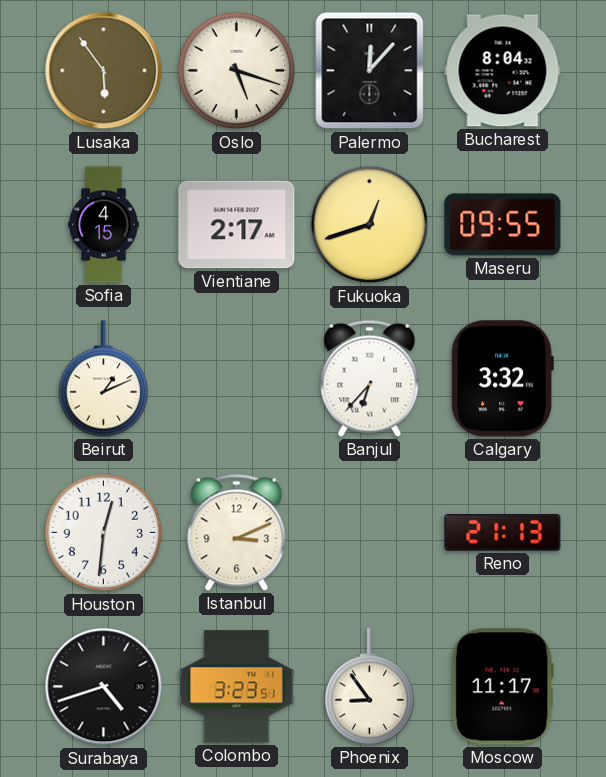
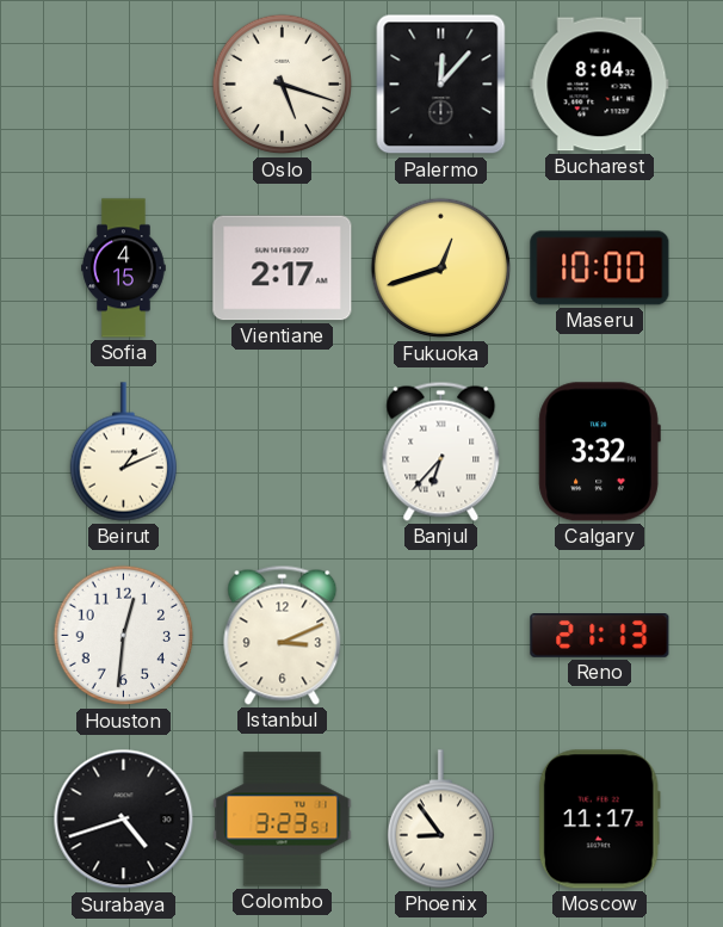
Lusaka: 5:54 -> none
Maseru: 09:55 -> 10:00
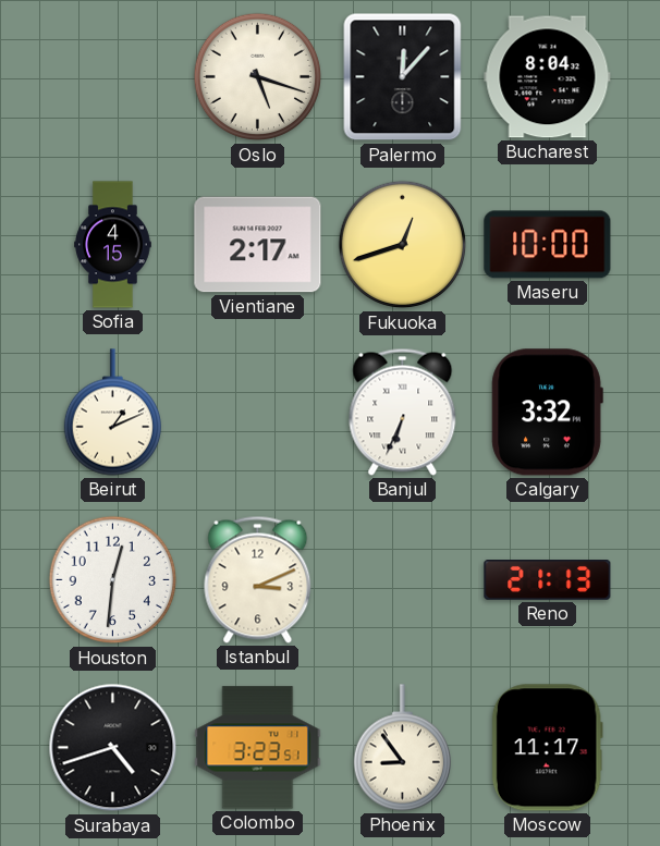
Banjul: 6:37 -> 6:34
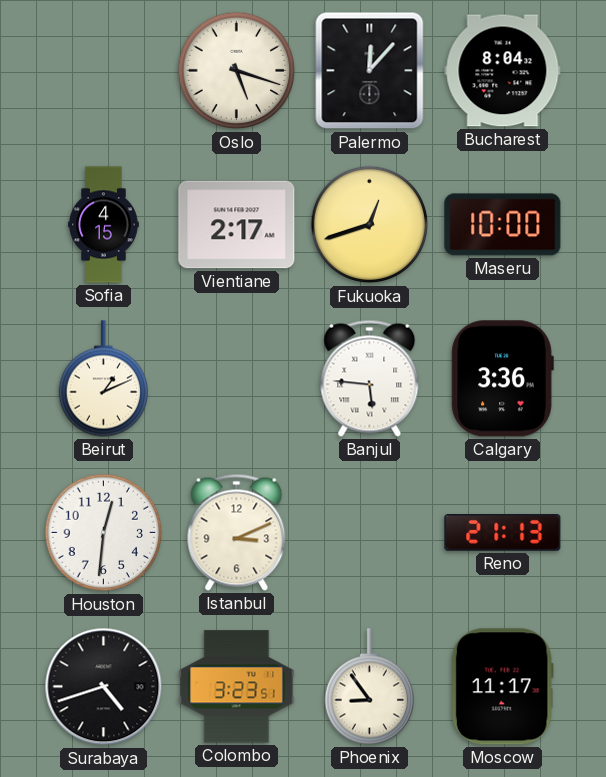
Banjul: 6:34 -> 5:46
Calgary: 3:32 -> 3:36
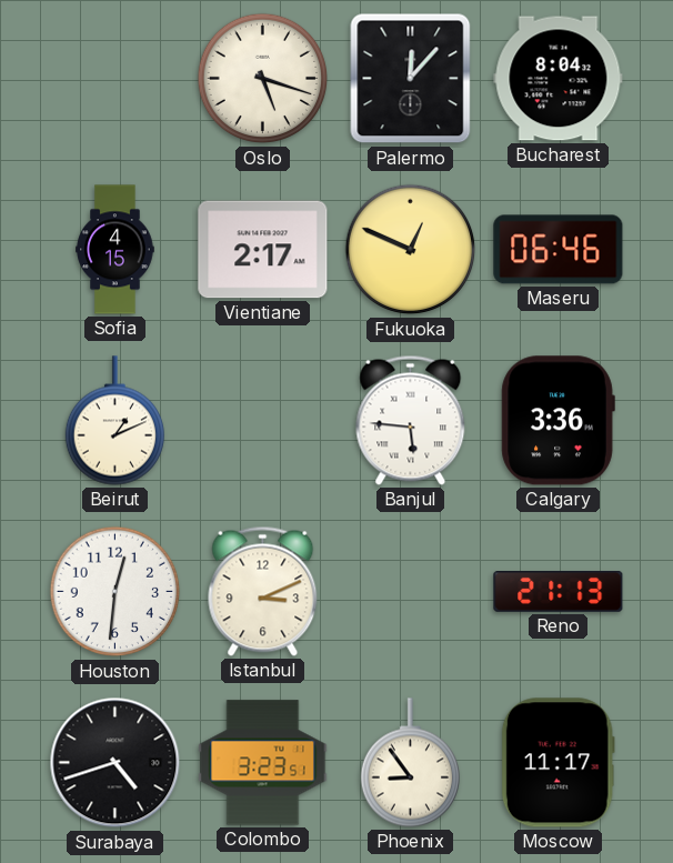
Fukuoka: 12:42 -> 12:49
Maseru: 10:00 -> 06:46
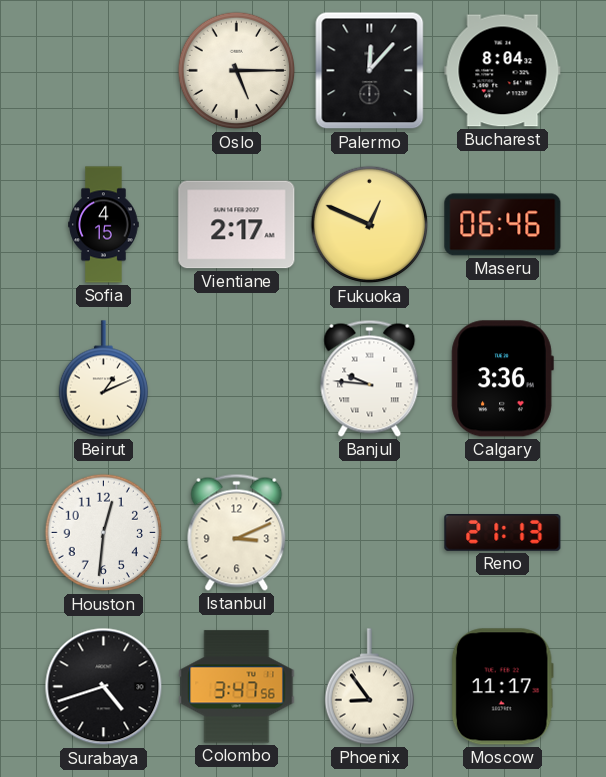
Oslo: 5:18 -> 5:15
Banjul: 5:46 -> 9:46
Colombo: 3:23 -> 3:47
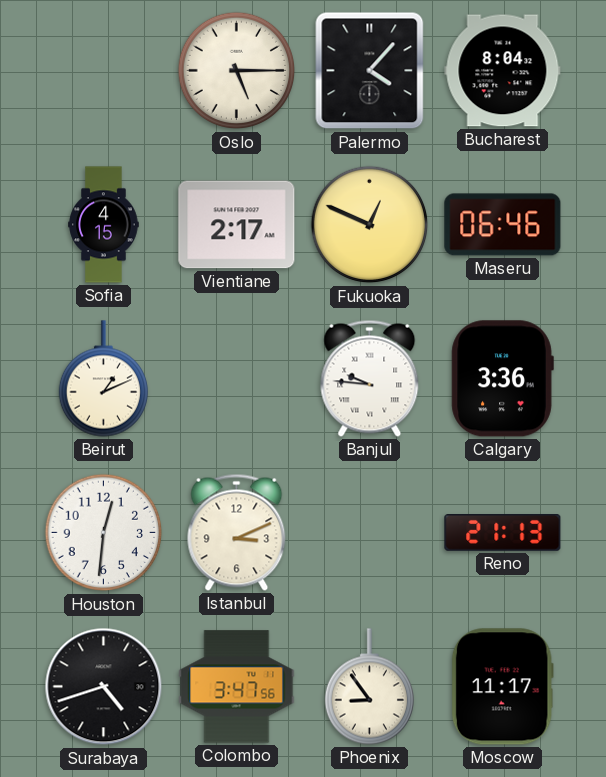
Palermo: 12:07 -> 4:07
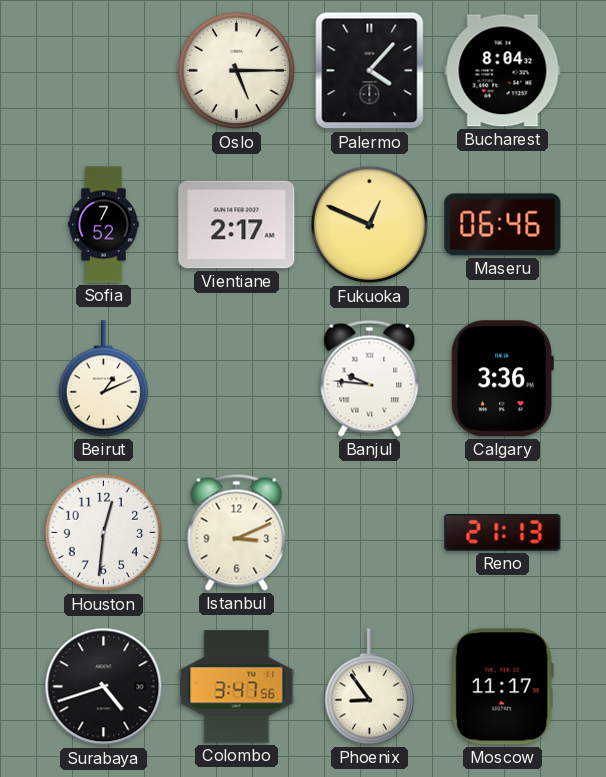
Sofia: 4:15 -> 7:52
